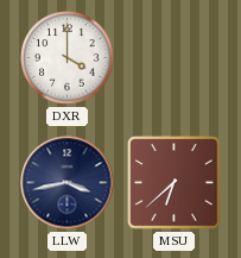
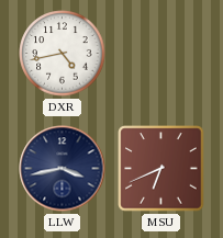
DXR: 4:00 -> 4:43
MSU: 6:38 -> 6:41
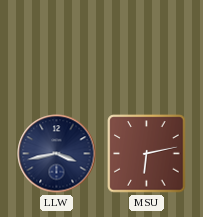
DXR: 4:43 -> none
MSU: 6:41 -> 6:13
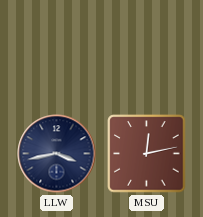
MSU: 6:13 -> 12:13
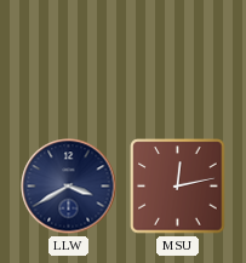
LLW: 3:43 -> 3:40
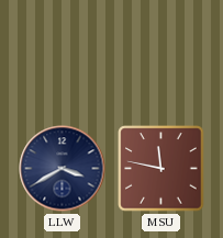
MSU: 12:13 -> 11:47
